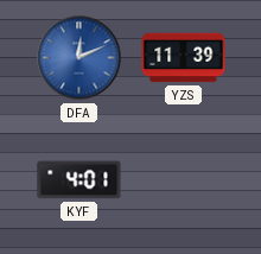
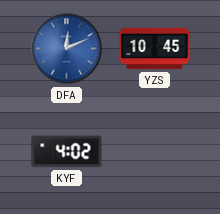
YZS: 11:39 -> 10:45
KYF: 4:01 -> 4:02
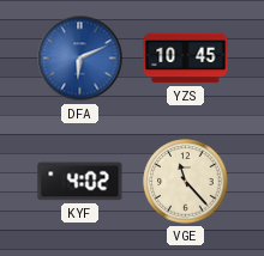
DFA: 12:11 -> 6:11
VGE: none -> 11:23
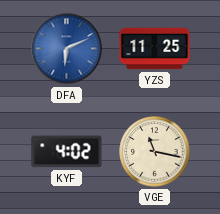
YZS: 10:45 -> 11:25
VGE: 11:23 -> 11:17
